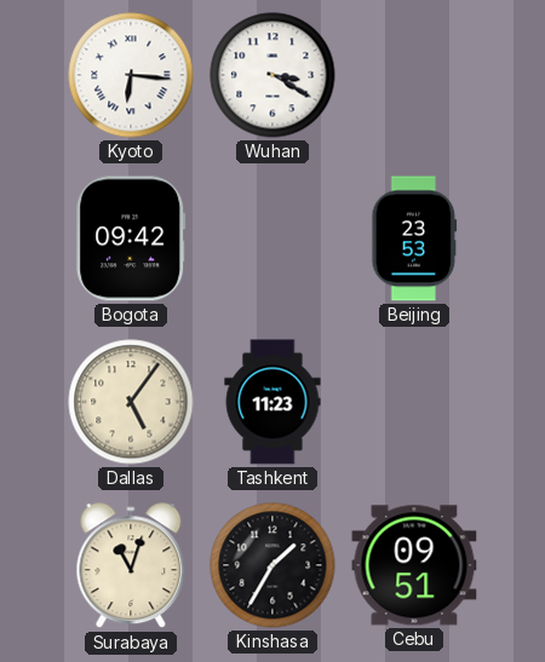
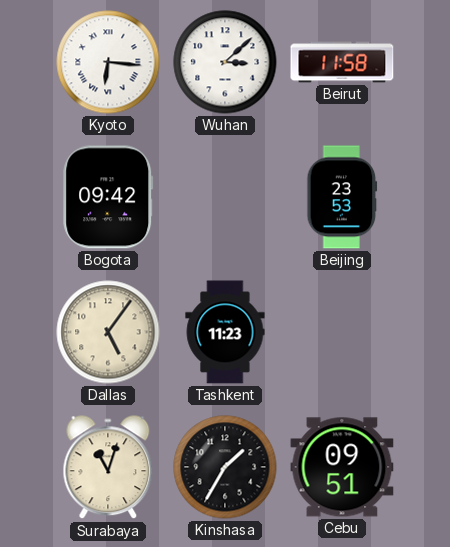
Wuhan: 3:20 -> 3:08
Beirut: none -> 11:58
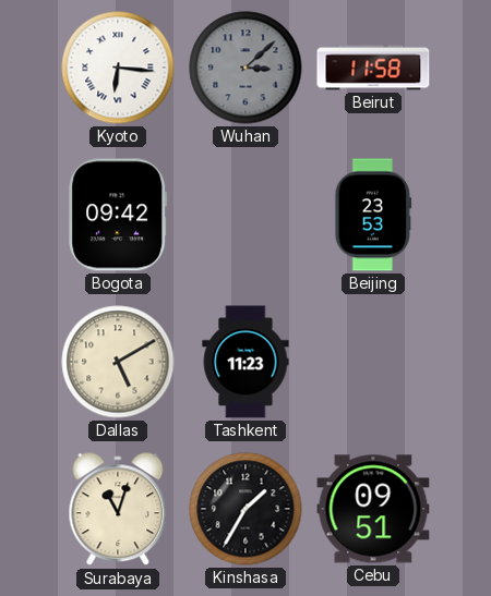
Wuhan dial: white -> grey
Dallas: 5:06 -> 5:10
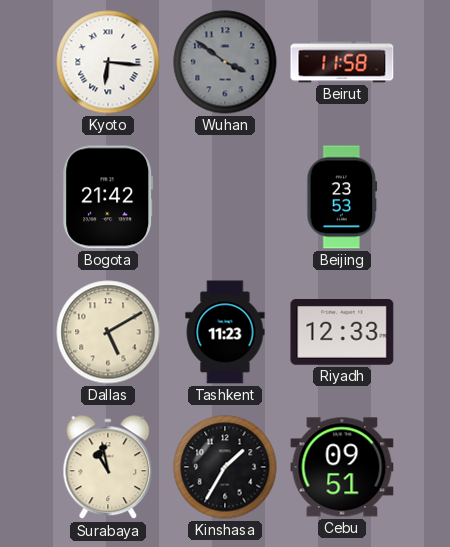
Wuhan: 3:08 -> 3:51
Bogota: 09:42 -> 21:42
Riyadh: none -> 12:33
Surabaya: 11:03 -> 10:58
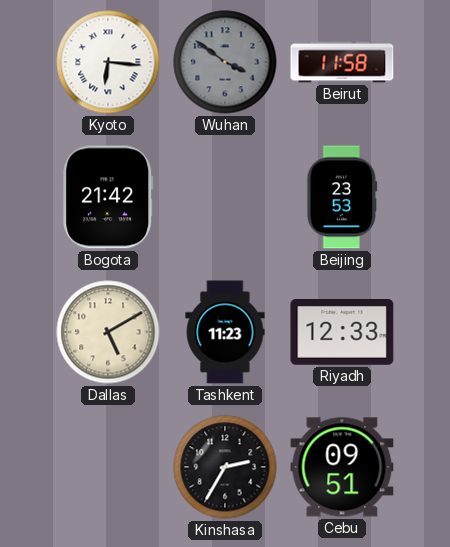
Surabaya: 10:58 -> none
Kinshasa: 1:35 -> 2:35
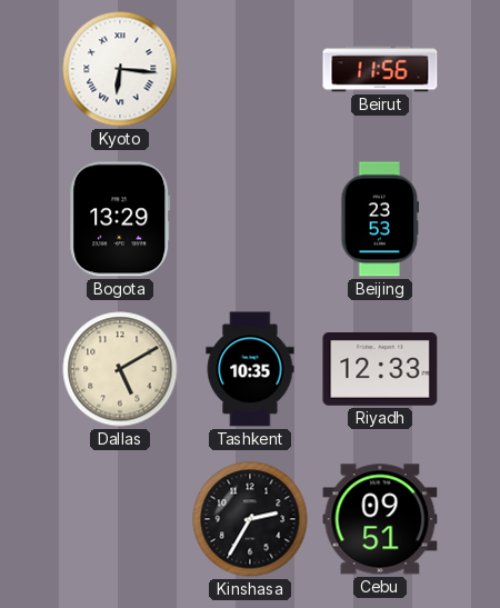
Wuhan: 3:51 -> none
Beirut: 11:58 -> 11:56
Bogota: 21:42 -> 13:29
Tashkent: 11:23 -> 10:35
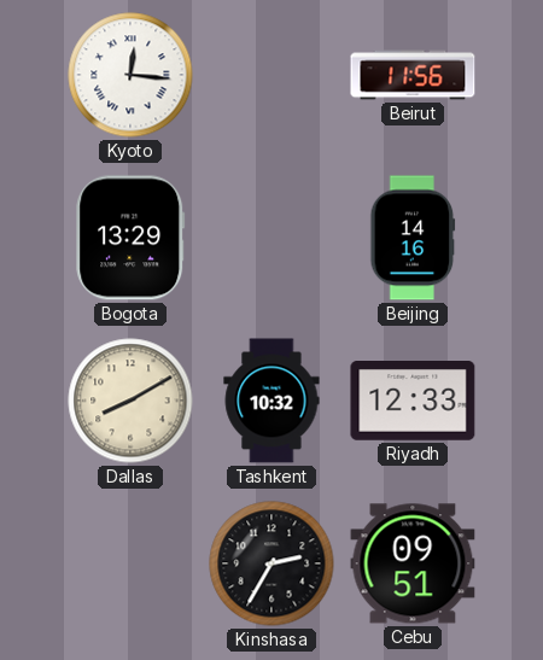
Kyoto: 6:16 -> 12:16
Beijing: 23:53 -> 14:16
Dallas: 5:10 -> 8:10
Tashkent: 10:35 -> 10:32
